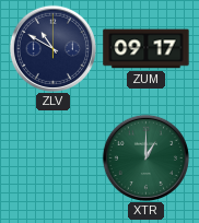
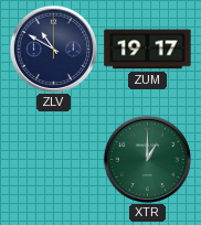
ZUM: 09:17 -> 19:17
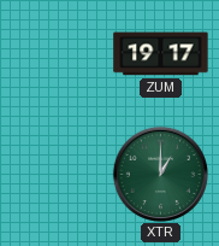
ZLV: 10:50 -> none
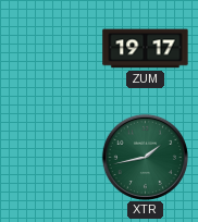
XTR: 1:00 -> 1:43
